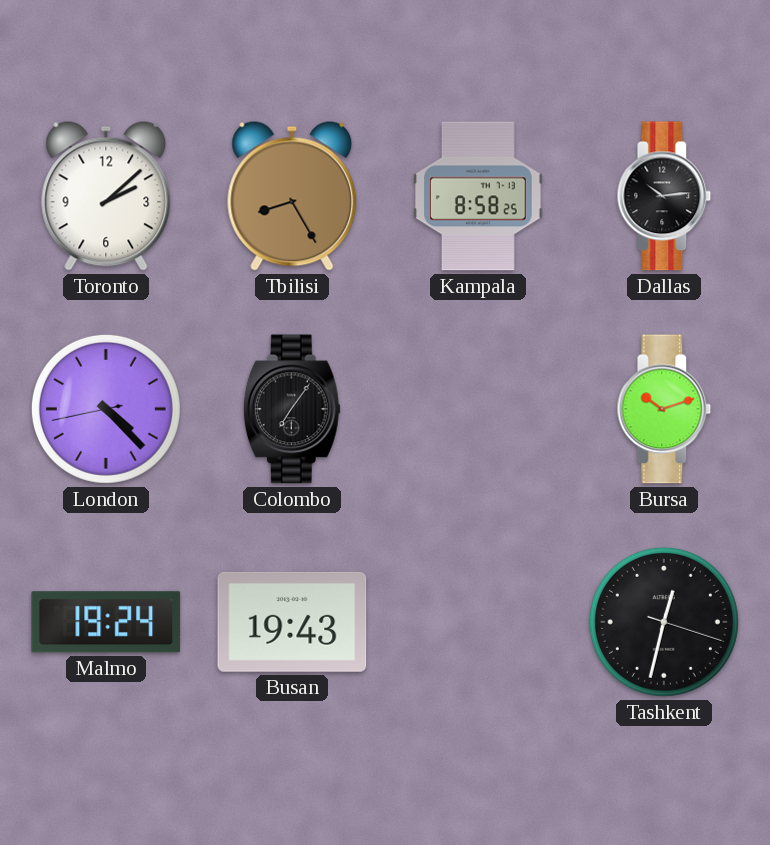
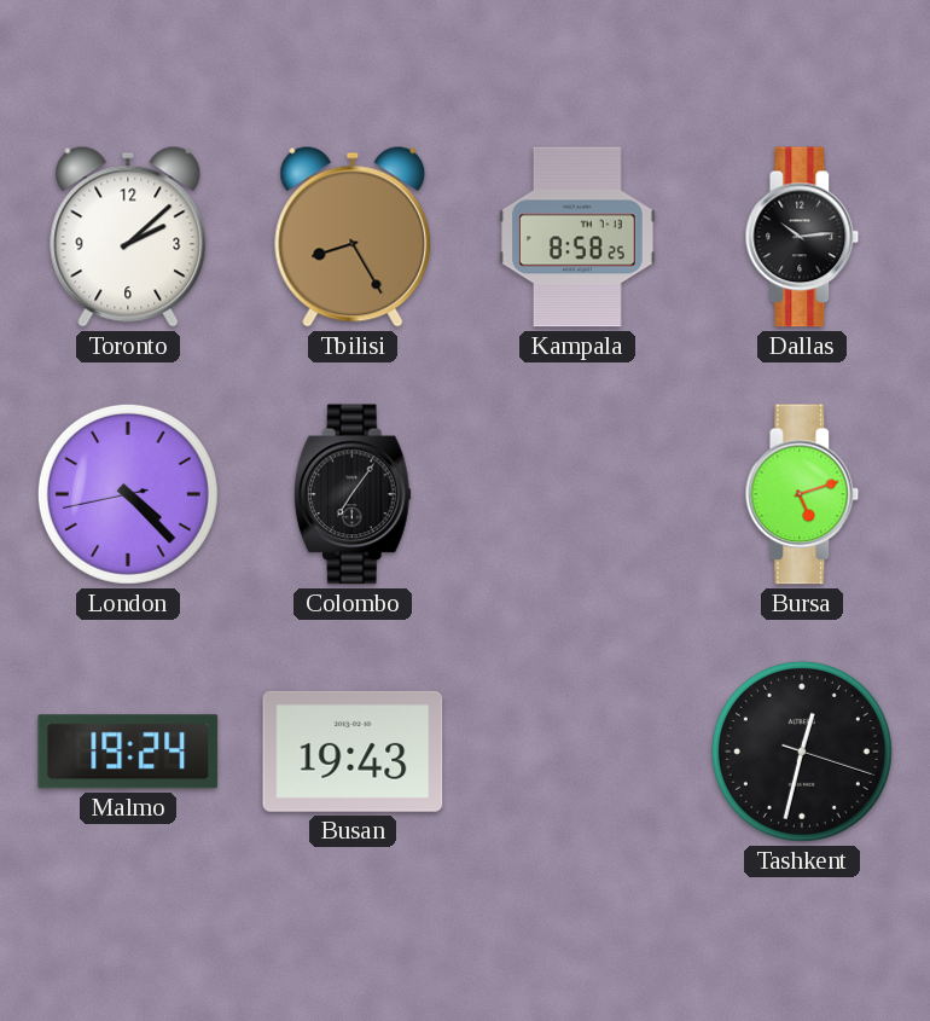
Bursa: 10:12 -> 5:12
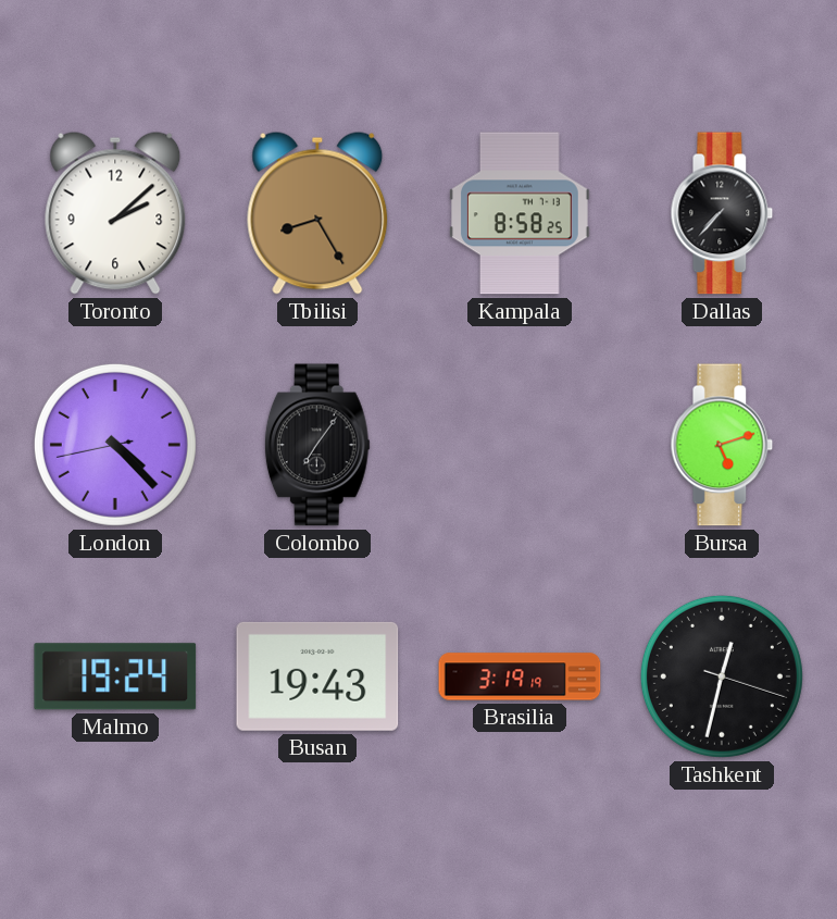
Dallas: 10:14 -> 7:37
Brasilia: none -> 3:19
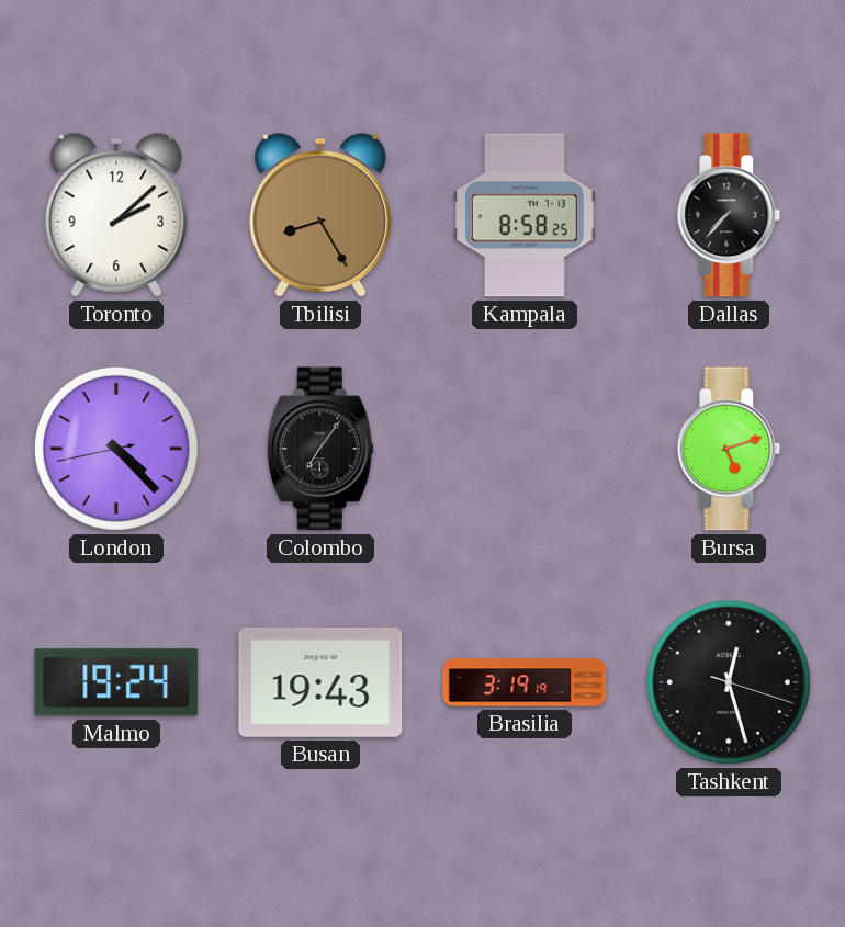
Tashkent: 12:32 -> 12:27
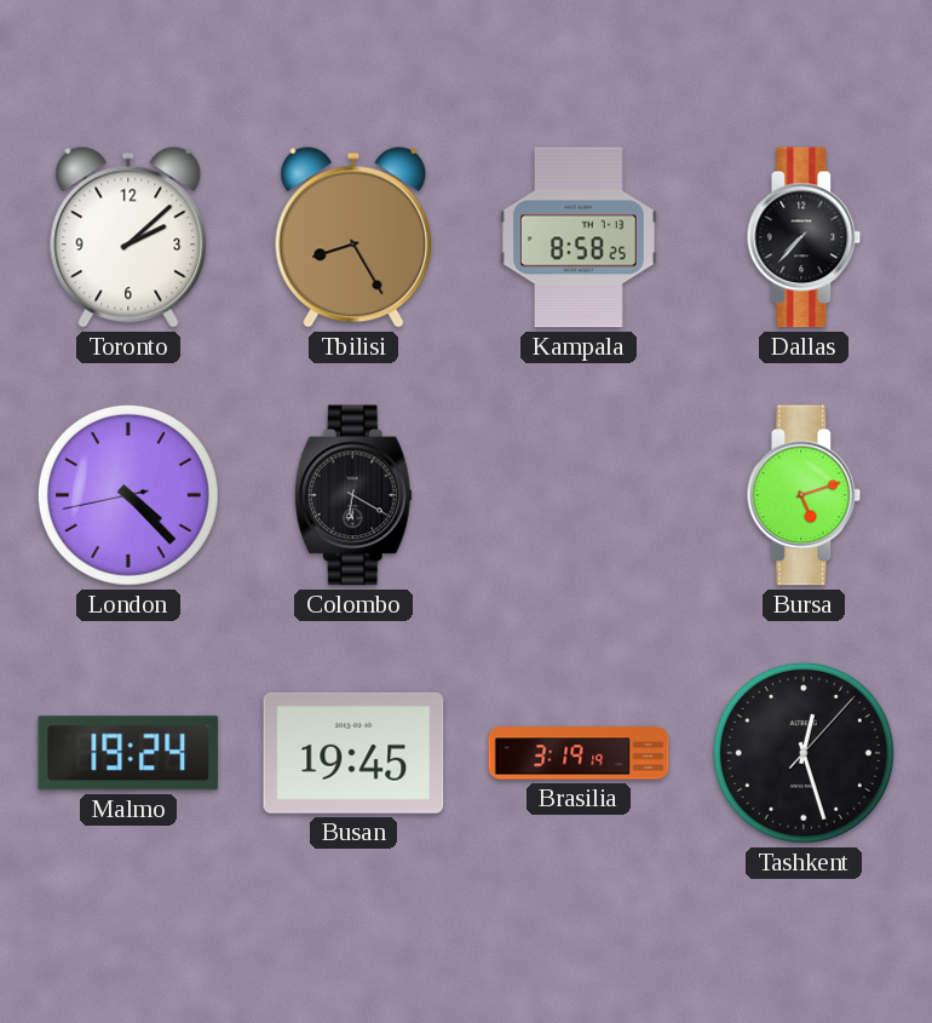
Colombo: 7:06 -> 6:20
Busan: 19:43 -> 19:45
Tashkent: 12:27:18 -> 12:27:07
